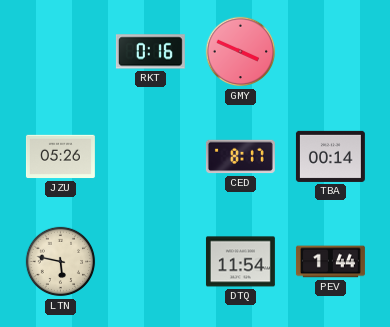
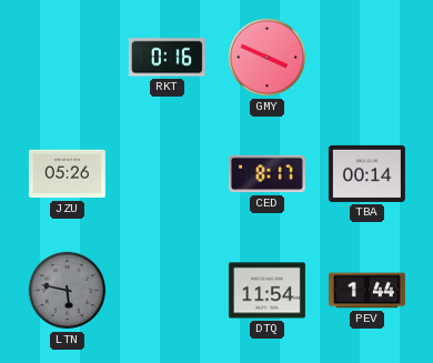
LTN dial: cream -> grey
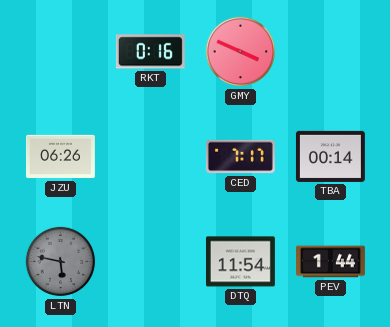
JZU: 05:26 -> 06:26
CED: 8:17 -> 7:17
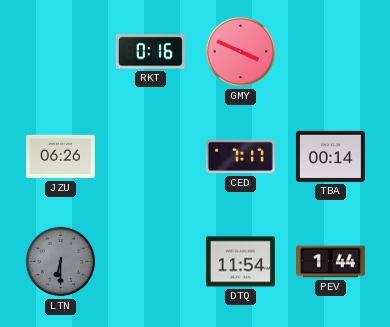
LTN: 5:47 -> 6:30
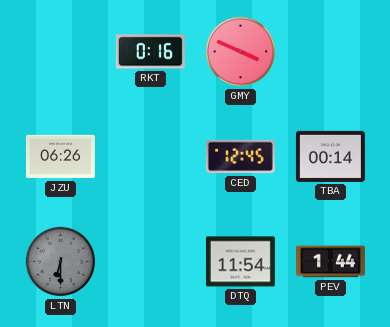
CED: 7:17 -> 12:45
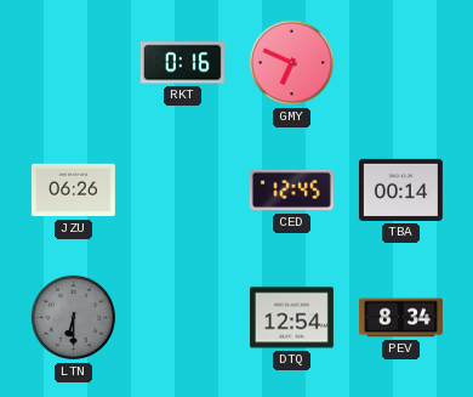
GMY: 3:49 -> 6:49
DTQ: 11:54 -> 12:54
PEV: 1:44 -> 8:34
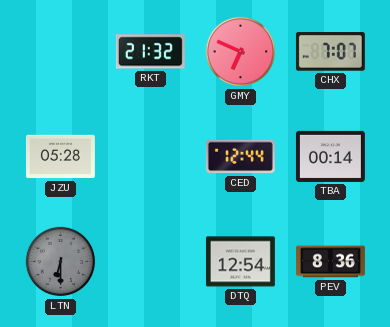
RKT: 0:16 -> 21:32
CHX: none -> 7:07
JZU: 06:26 -> 05:28
CED: 12:45 -> 12:44
PEV: 8:34 -> 8:36
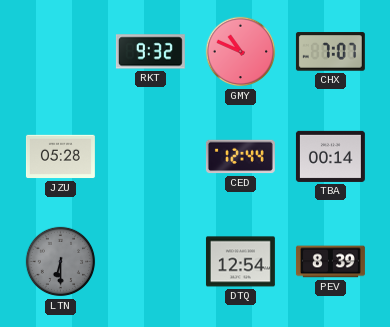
RKT: 21:32 -> 9:32
GMY: 6:49 -> 10:49
PEV: 8:36 -> 8:39
